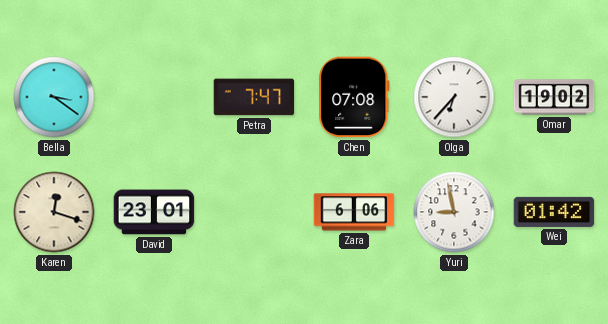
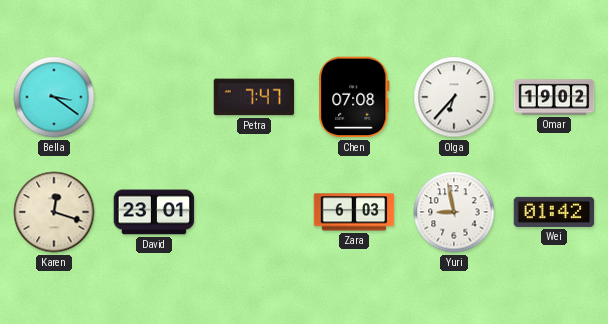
Zara: 6:06 -> 6:03
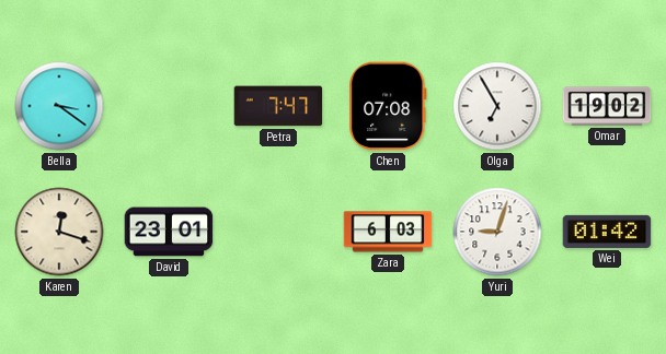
Olga: 6:37 -> 6:55
Yuri: 8:58 -> 9:03
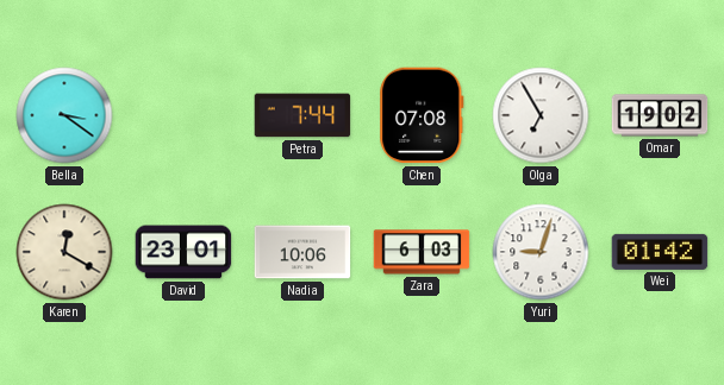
Petra: 7:47 -> 7:44
Karen: 12:18 -> 12:20
Nadia: none -> 10:06
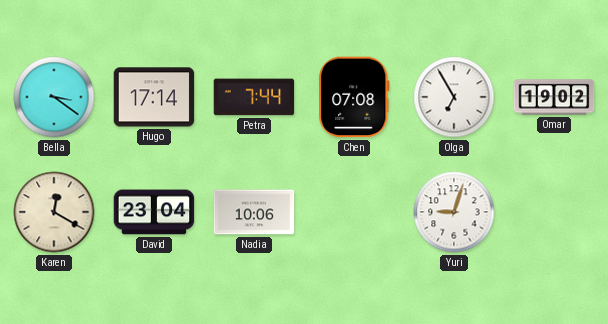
Hugo: none -> 17:14
David: 23:01 -> 23:04
Zara: 6:03 -> none
Wei: 01:42 -> none
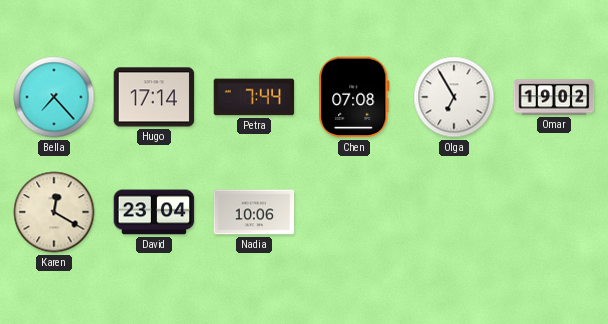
Bella: 3:21 -> 7:23
Yuri: 9:03 -> none
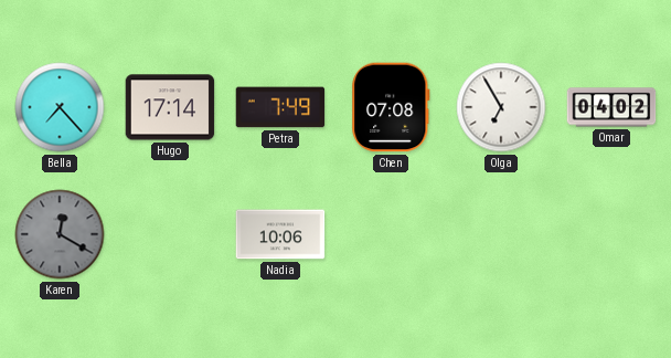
Petra: 7:44 -> 7:49
Omar: 19:02 -> 04:02
Karen dial: cream -> grey
David: 23:04 -> none
